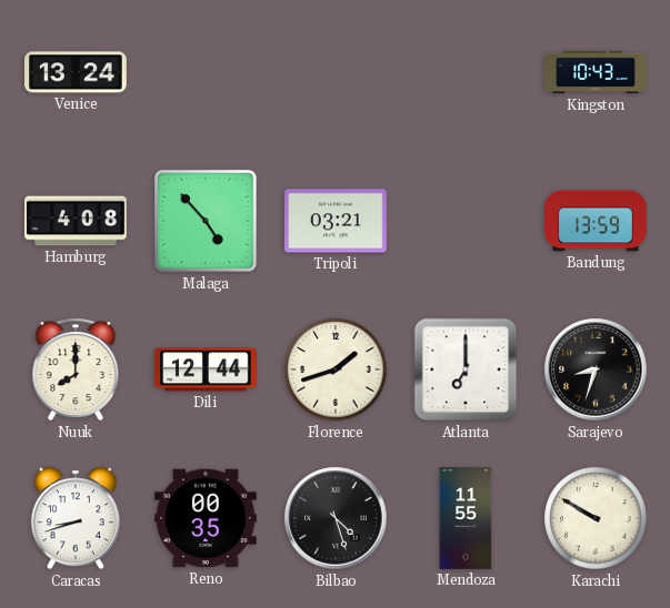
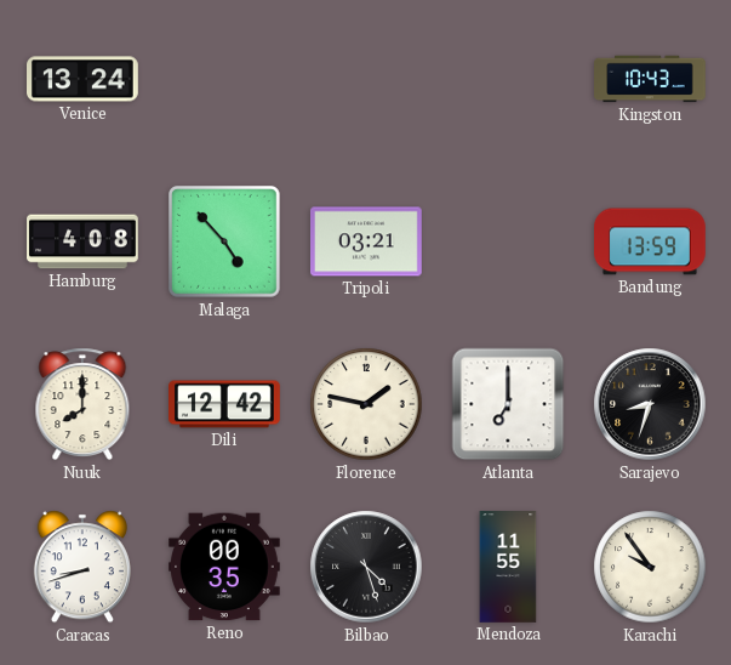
Dili: 12:44 -> 12:42
Florence: 1:42 -> 1:47
Karachi: 9:50 -> 9:54
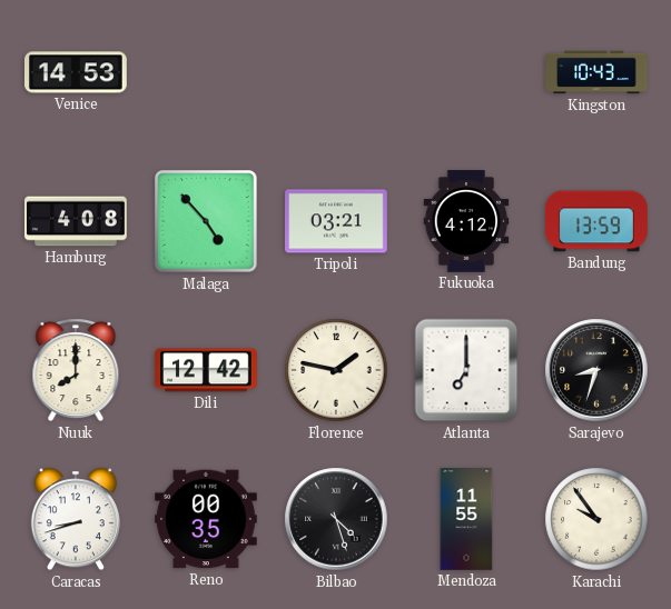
Venice: 13:24 -> 14:53
Fukuoka: none -> 4:12
